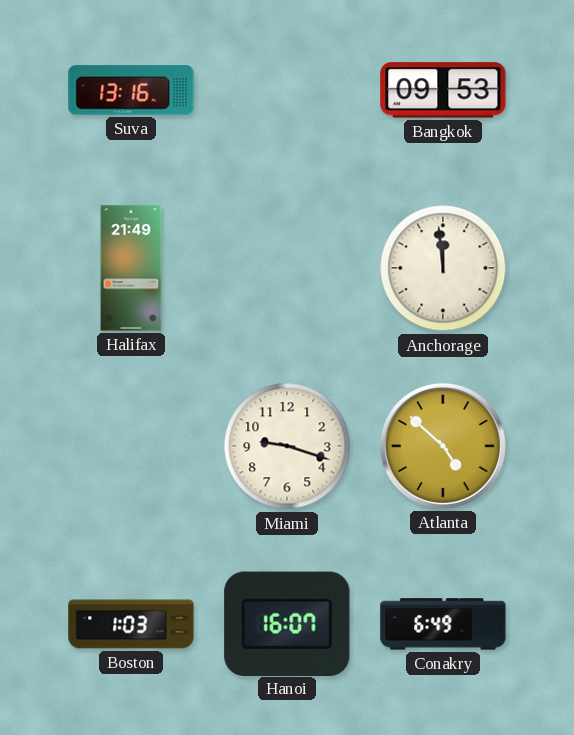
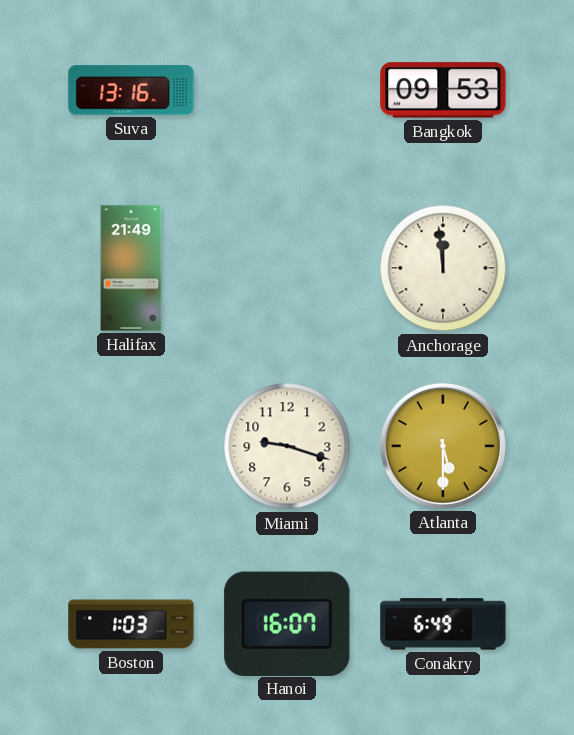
Atlanta: 4:52 -> 5:30
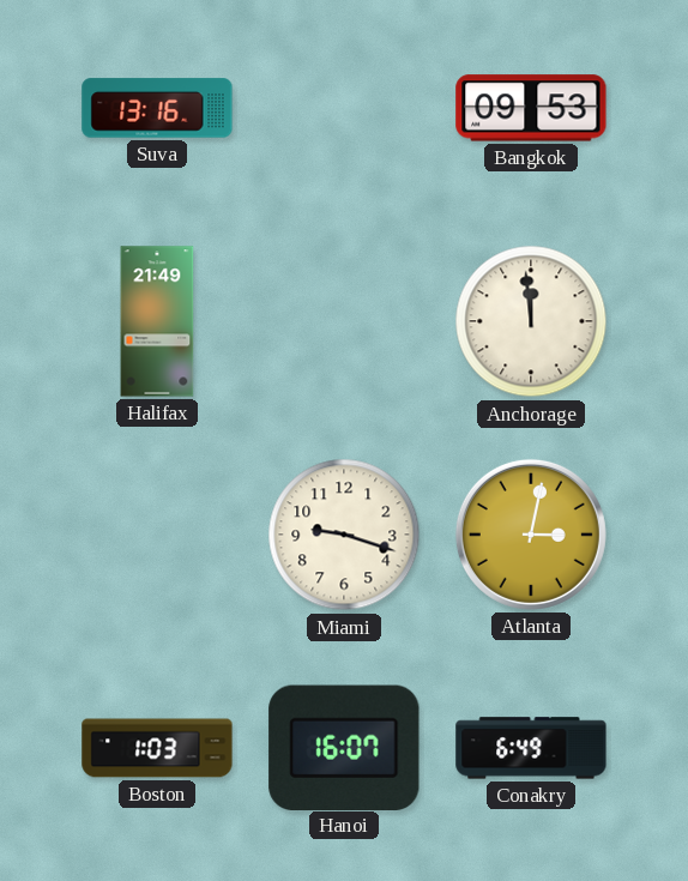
Atlanta: 5:30 -> 3:02
